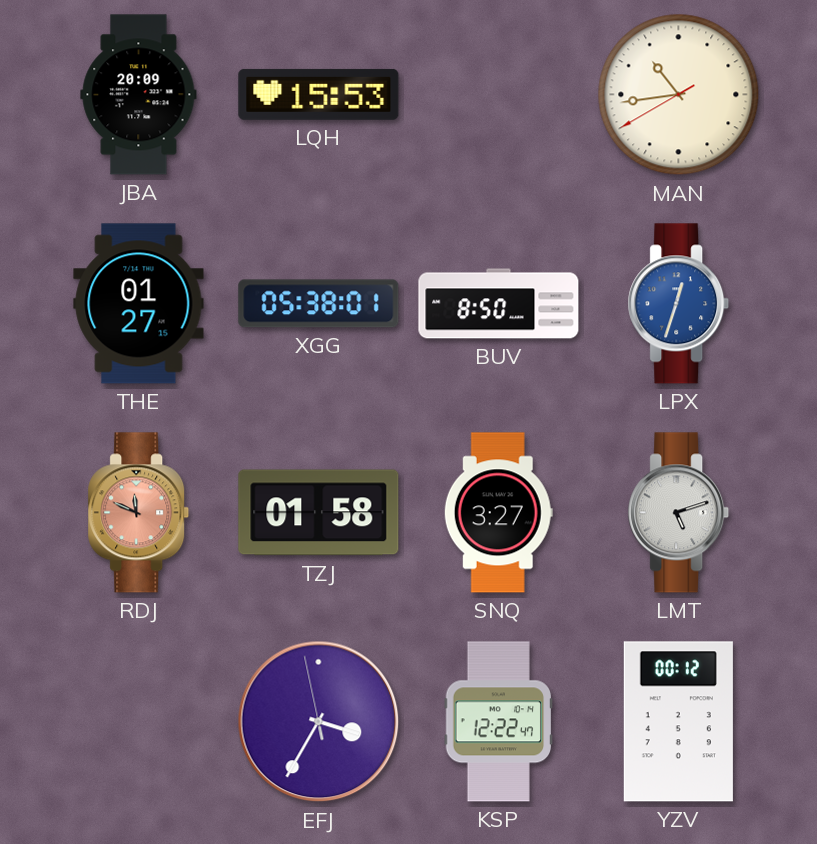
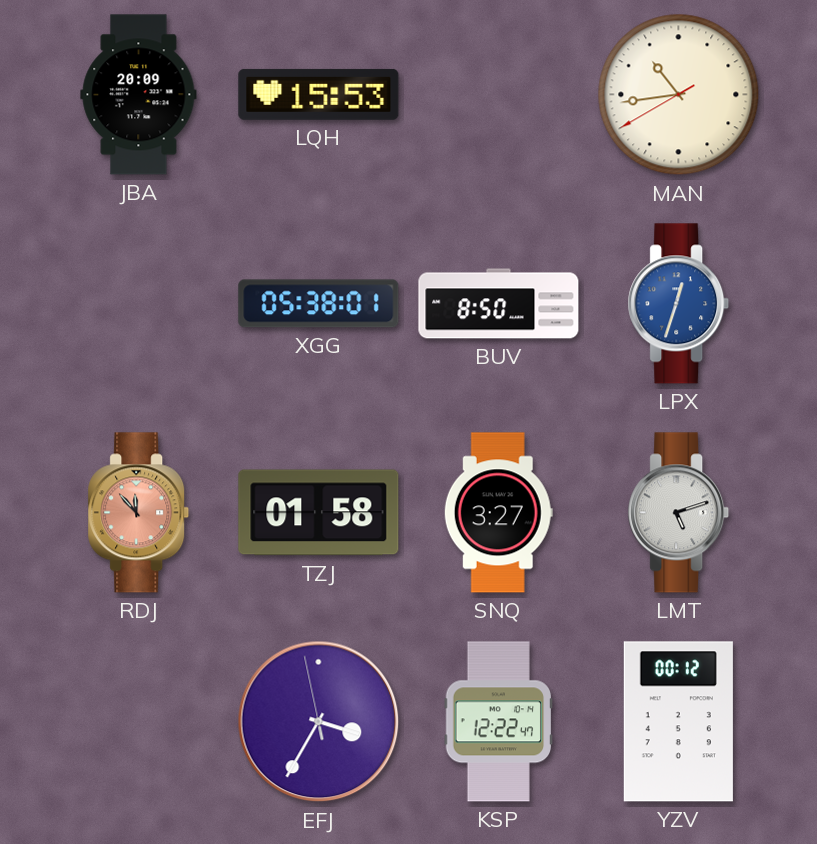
THE: 01:27 -> none
RDJ: 11:49 -> 11:53
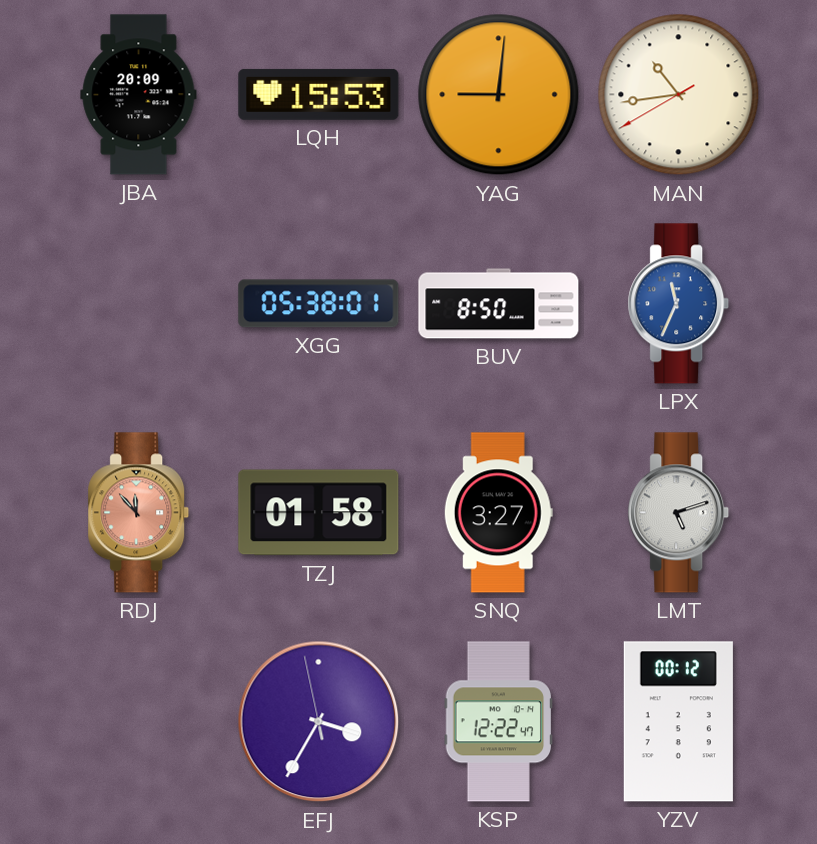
YAG: none -> 9:01
LPX: 12:33 -> 11:34
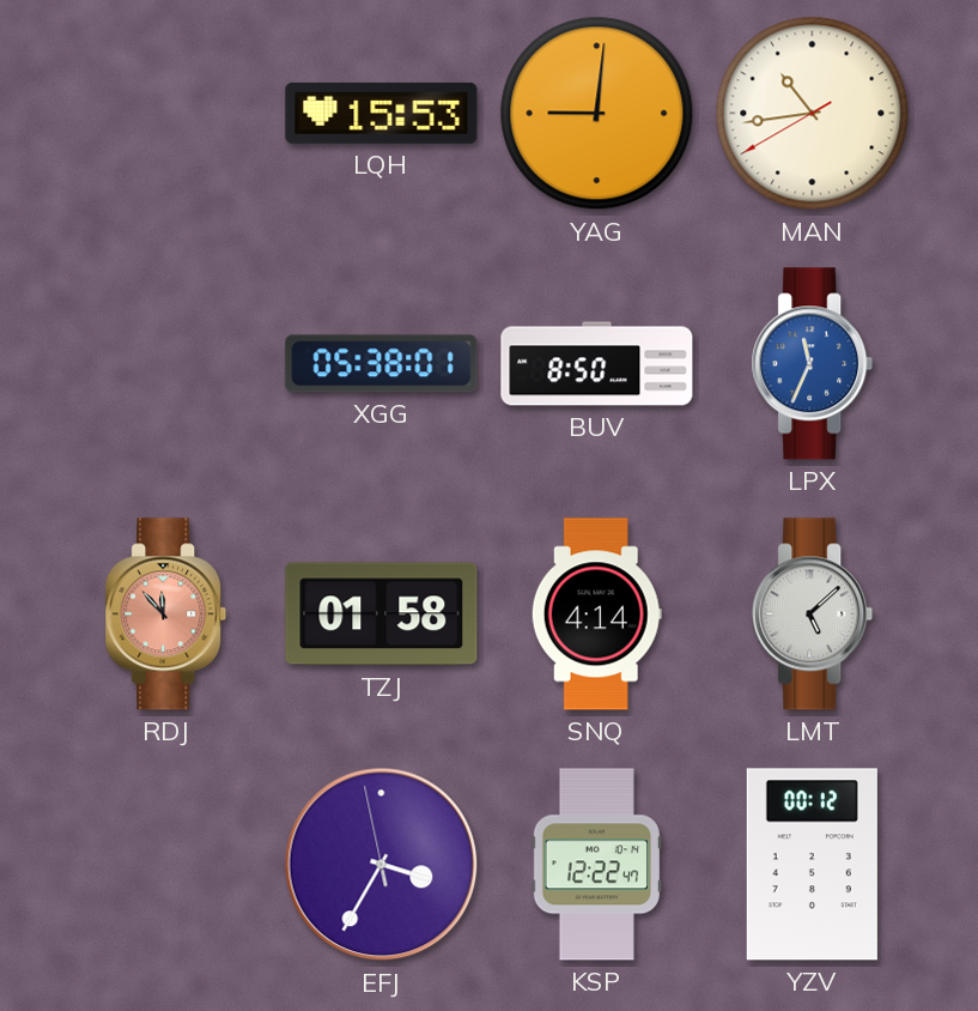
JBA: 20:09 -> none
SNQ: 3:27 -> 4:14
LMT: 5:12 -> 5:08
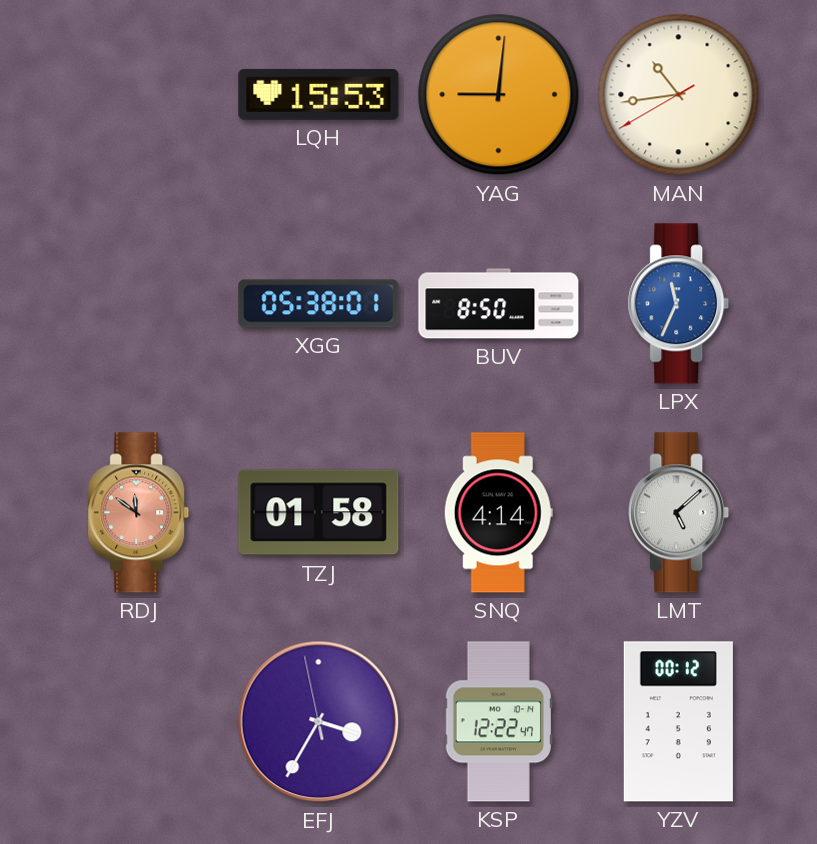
RDJ: 11:53 -> 11:51
